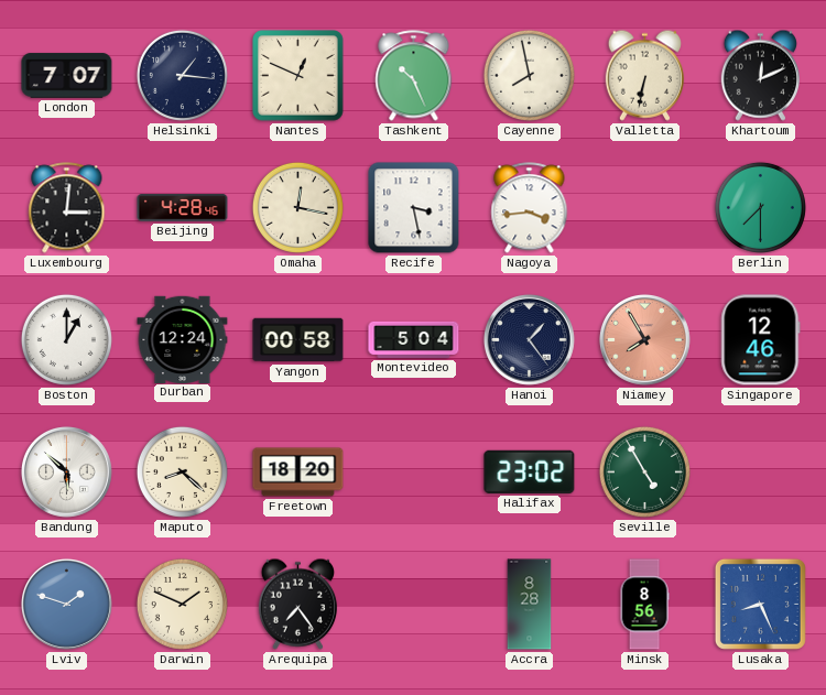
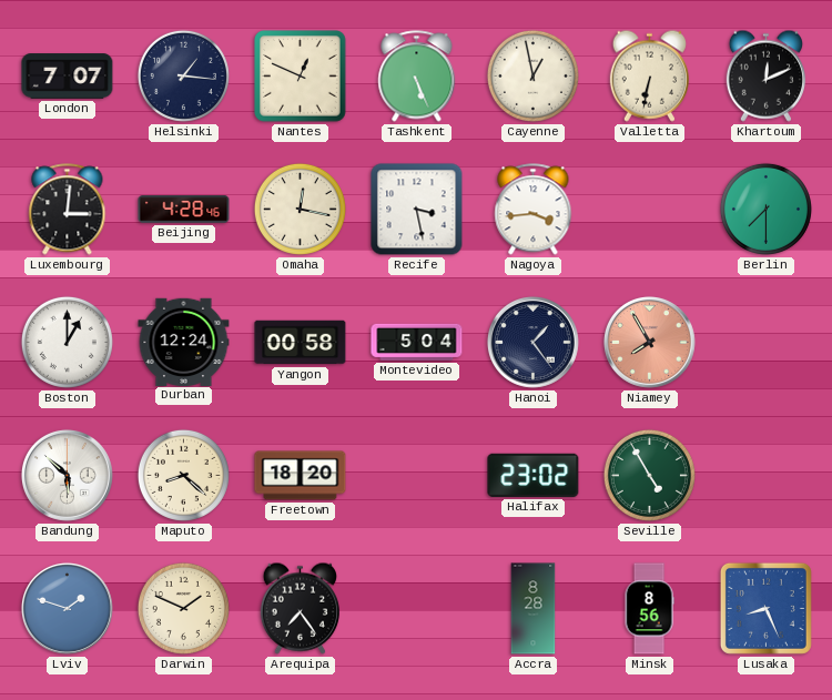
Tashkent: 10:26 -> 5:26
Cayenne: 7:58 -> 12:58
Singapore: 12:46 -> none
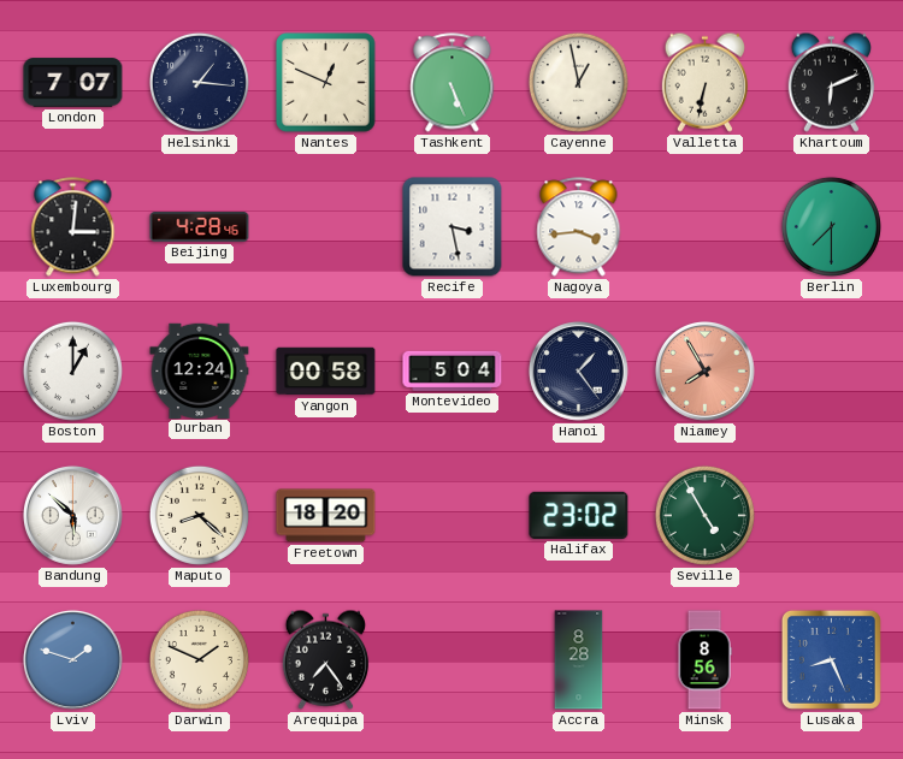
Khartoum: 12:11 -> 6:11
Omaha: 12:17 -> none
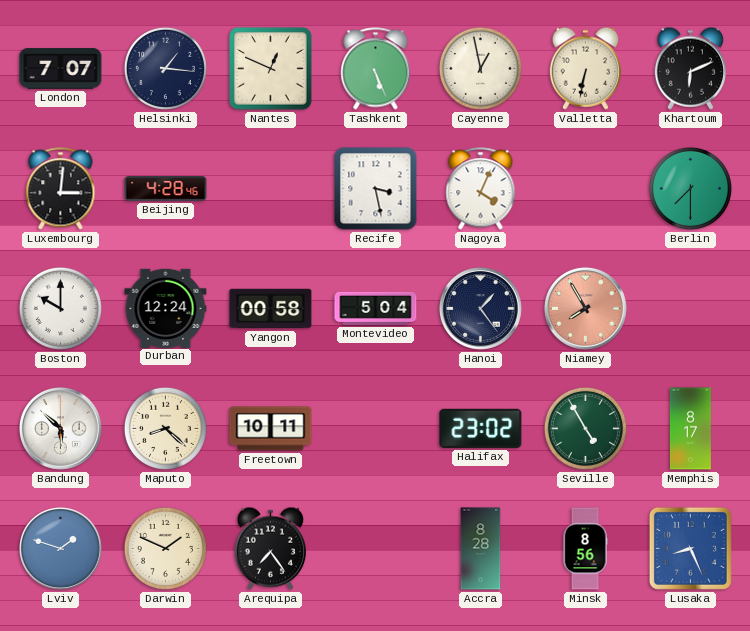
Nagoya: 3:44 -> 4:04
Boston: 1:00 -> 10:00
Freetown: 18:20 -> 10:11
Memphis: none -> 8:17
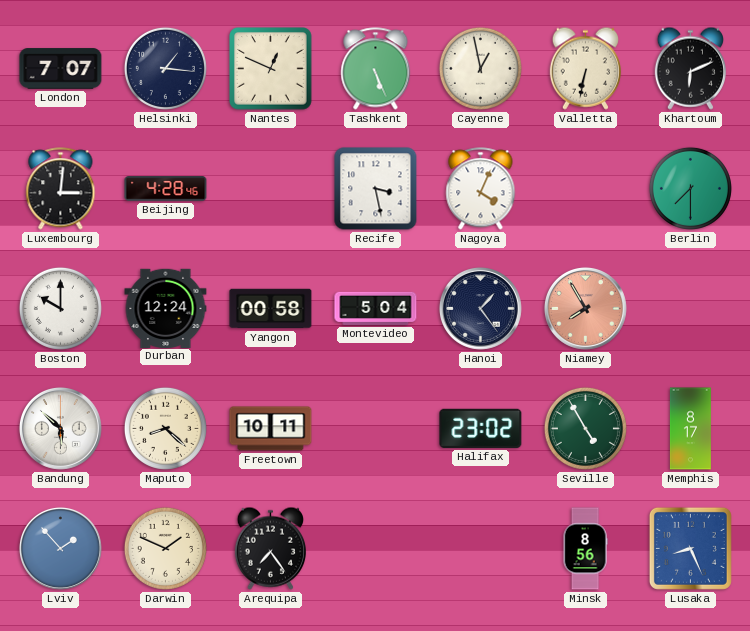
Lviv: 1:48 -> 1:53
Accra: 8:28 -> none
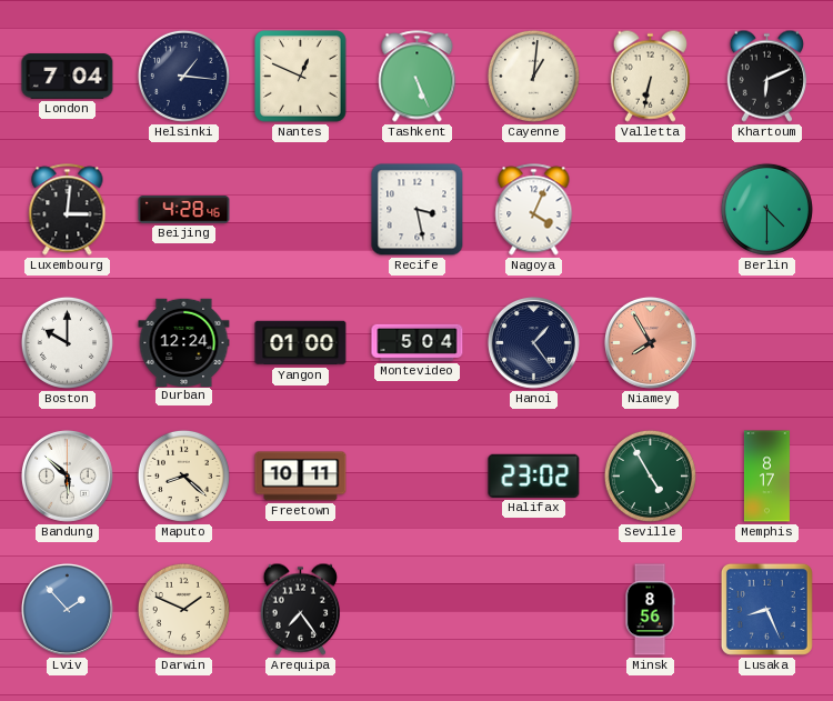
London: 7:07 -> 7:04
Cayenne: 12:58 -> 1:01
Berlin: 7:30 -> 4:30
Yangon: 00:58 -> 01:00
